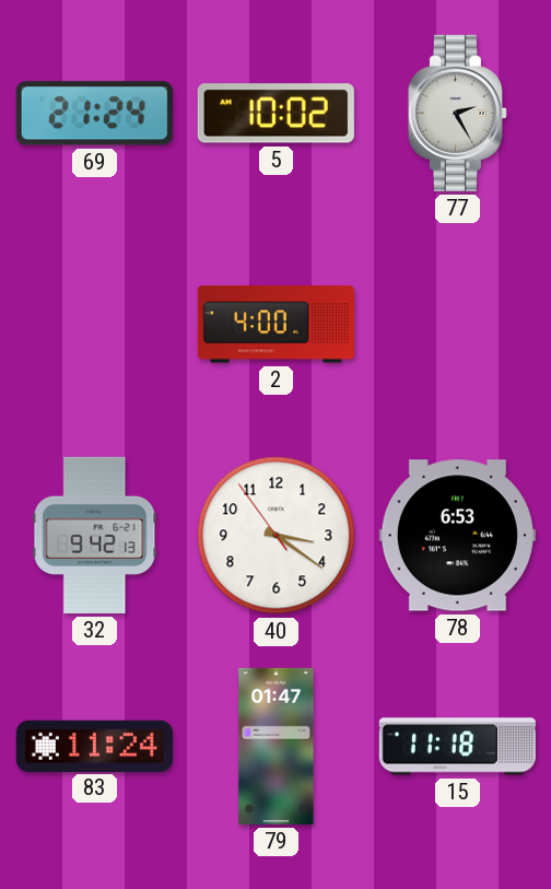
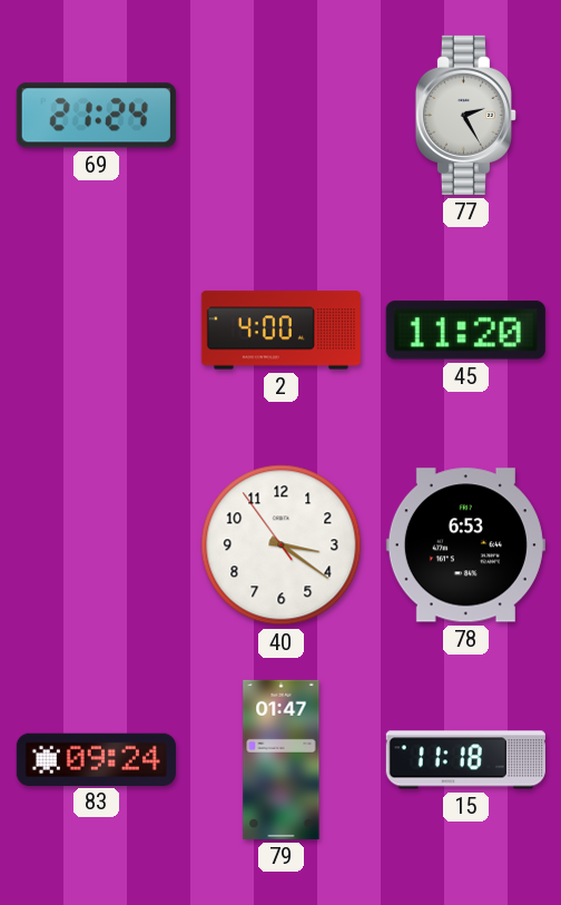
5: 10:02 -> none
45: none -> 11:20
32: 9:42 -> none
83: 11:24 -> 09:24
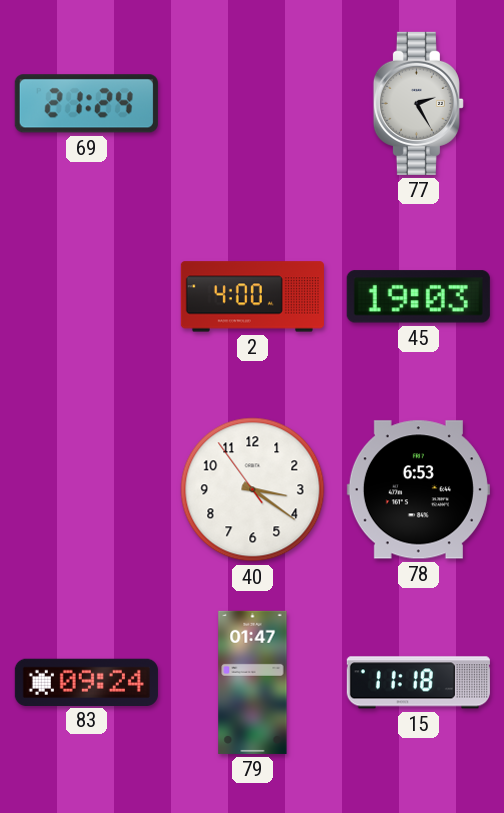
45: 11:20 -> 19:03
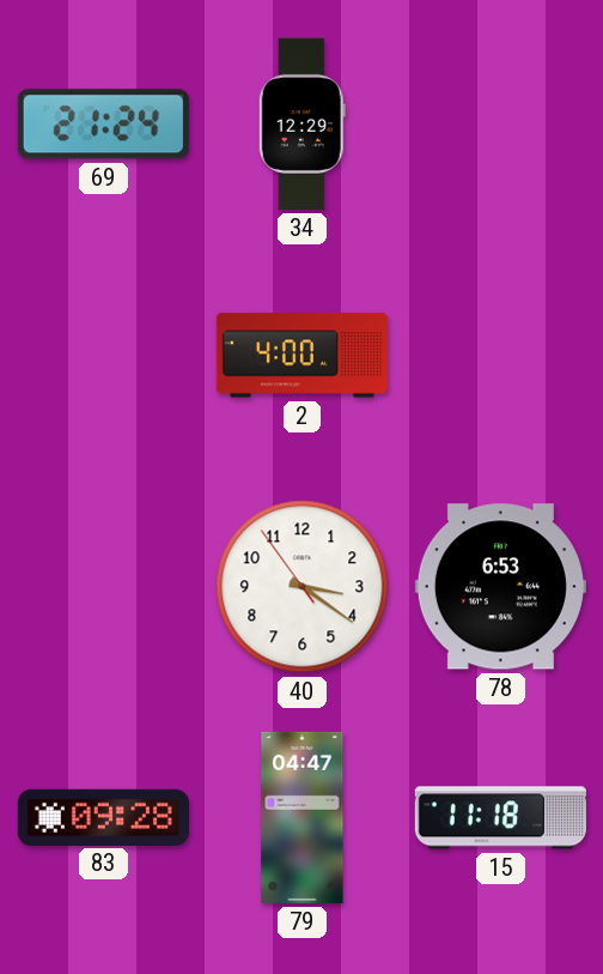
34: none -> 12:29
77: 2:25 -> none
45: 19:03 -> none
83: 09:24 -> 09:28
79: 01:47 -> 04:47
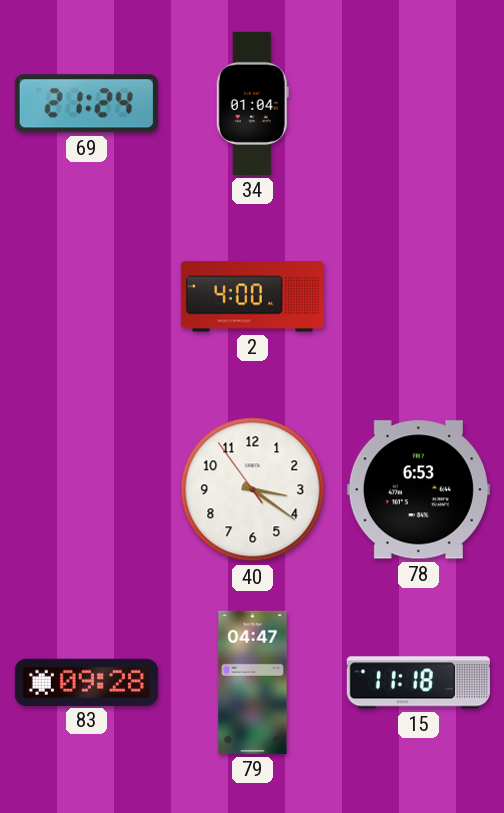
34: 12:29 -> 01:04
